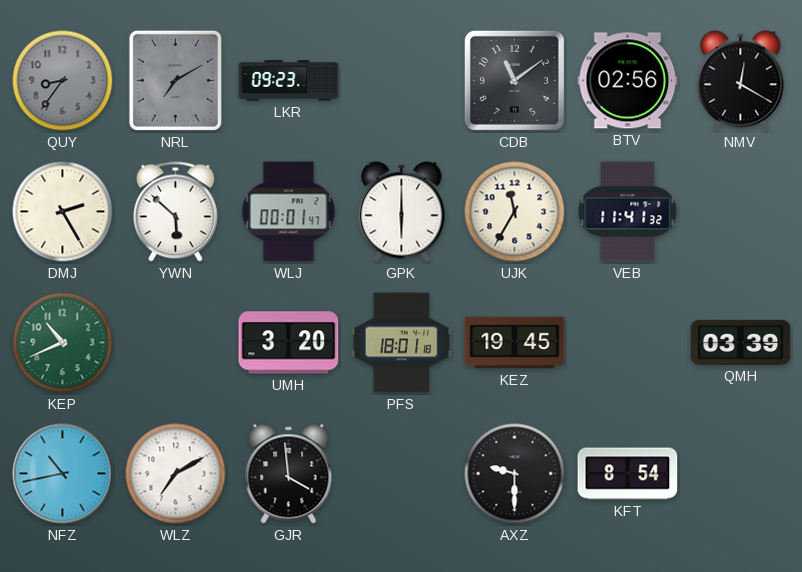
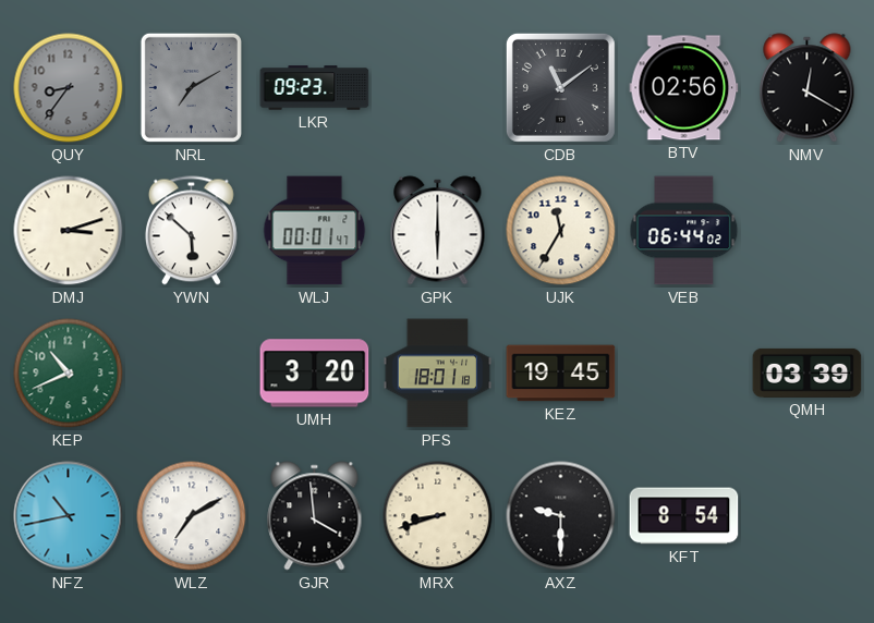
DMJ: 2:25 -> 3:12
VEB: 11:41 -> 06:44
MRX: none -> 8:42
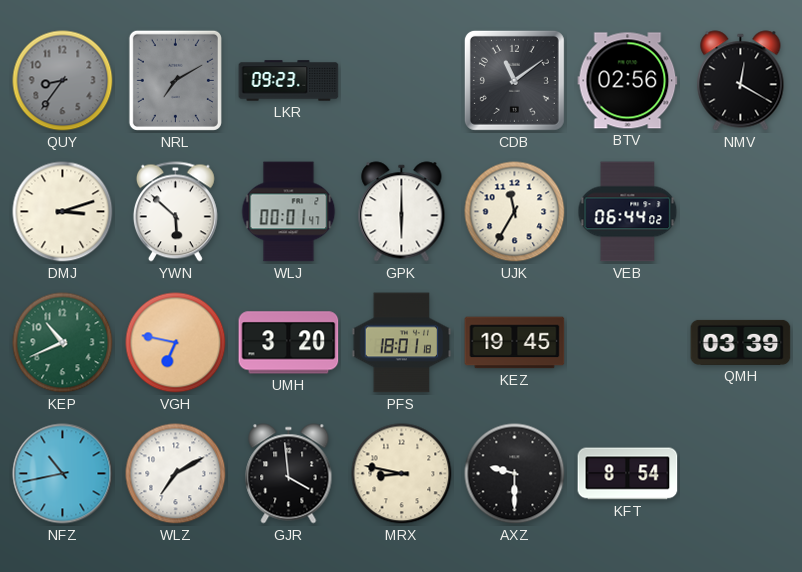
VGH: none -> 6:47
MRX: 8:42 -> 8:47
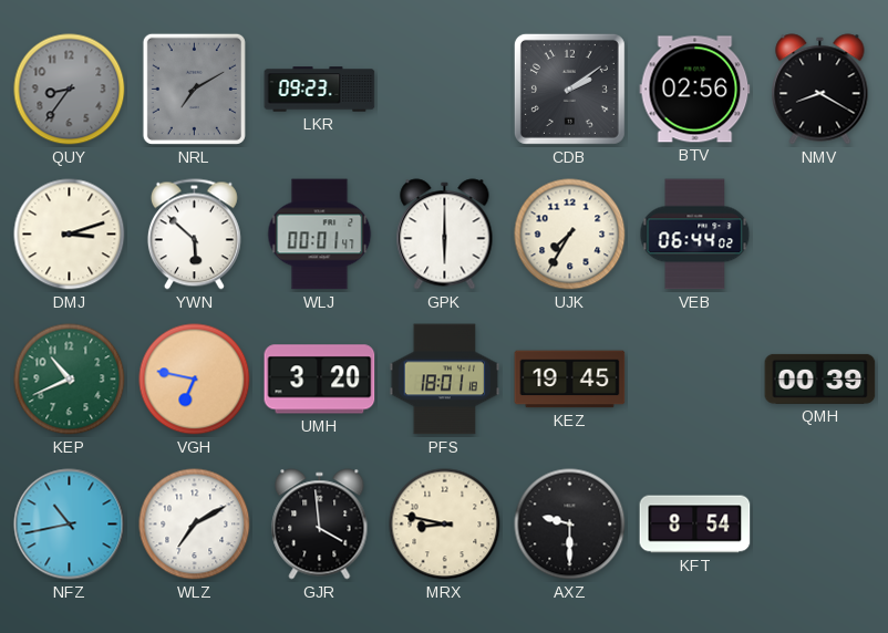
CDB: 11:09 -> 2:09
NMV: 12:20 -> 8:20
UJK: 11:35 -> 7:35
QMH: 03:39 -> 00:39
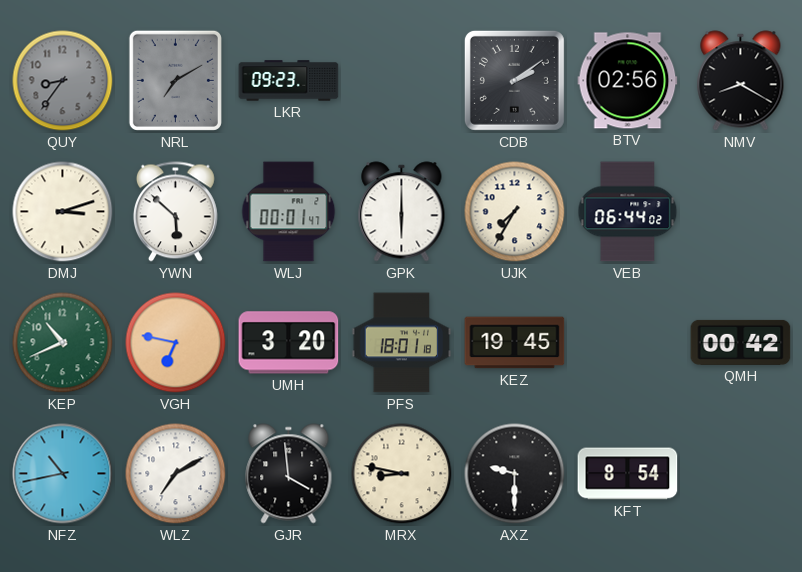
QMH: 00:39 -> 00:42
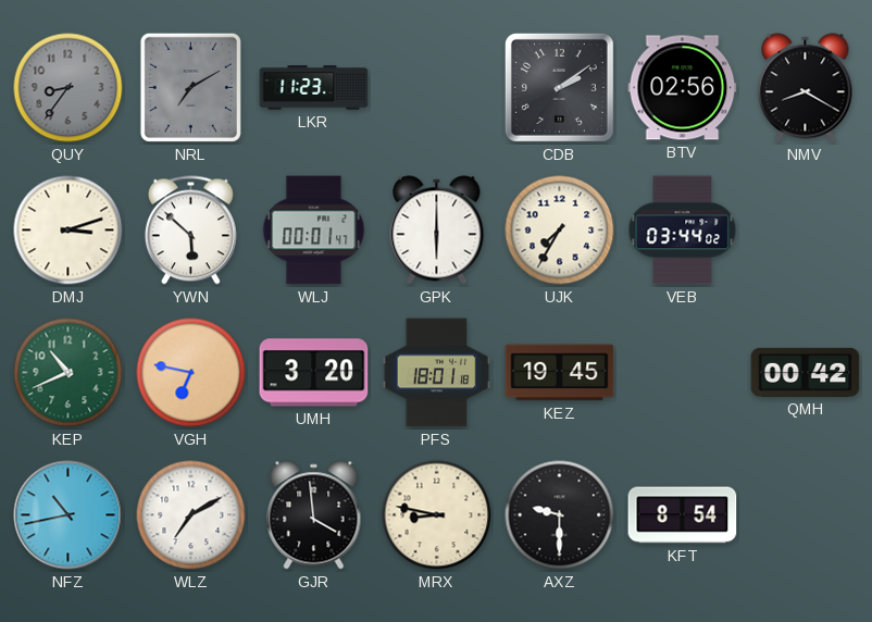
LKR: 09:23 -> 11:23
VEB: 06:44 -> 03:44
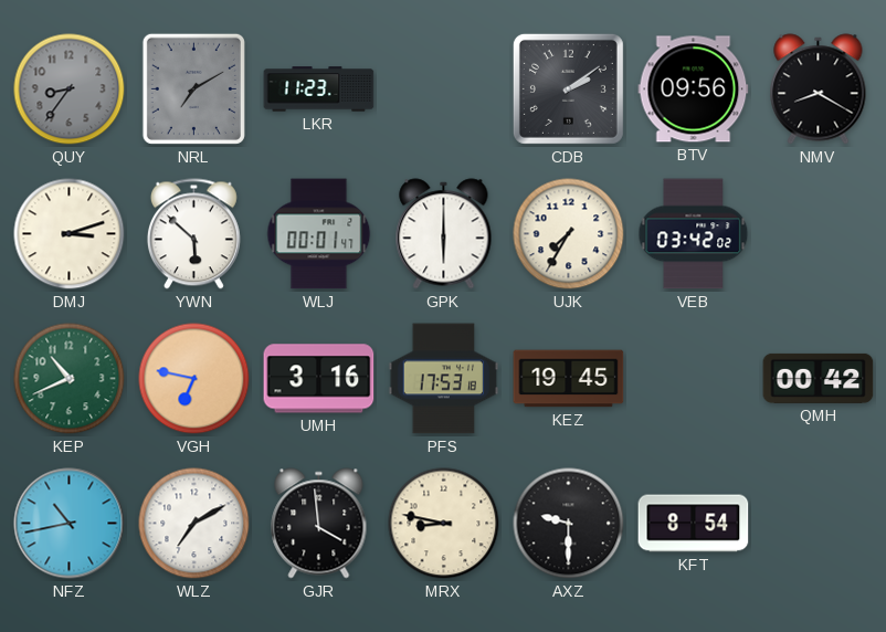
BTV: 02:56 -> 09:56
VEB: 03:44 -> 03:42
UMH: 3:20 -> 3:16
PFS: 18:01 -> 17:53
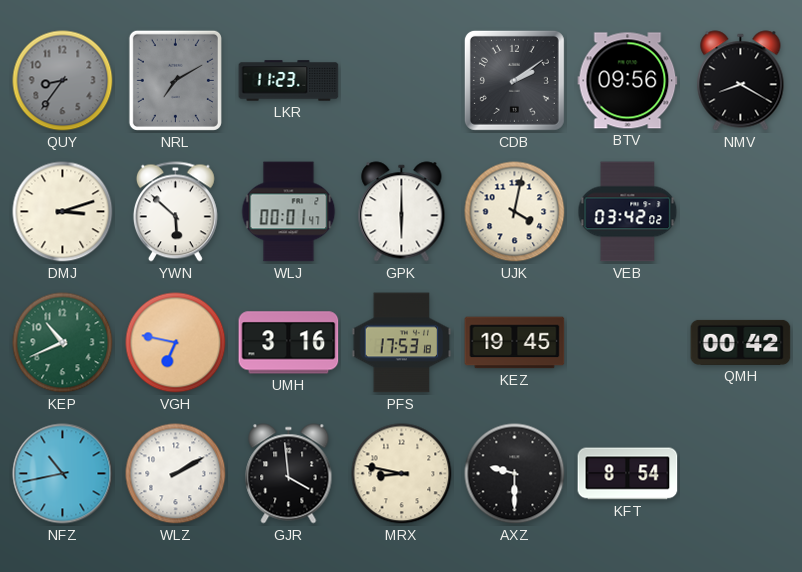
UJK: 7:35 -> 4:02
WLZ: 7:10 -> 2:10
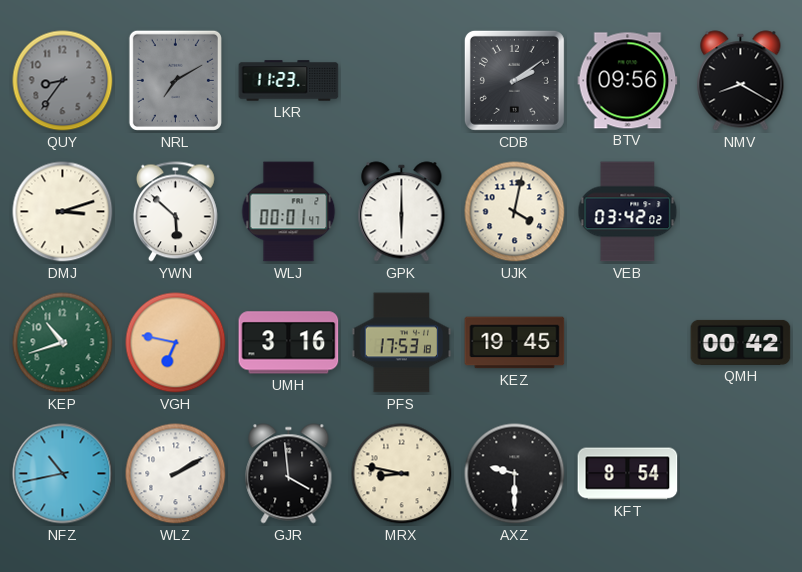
KEP: 10:41 -> 10:42
